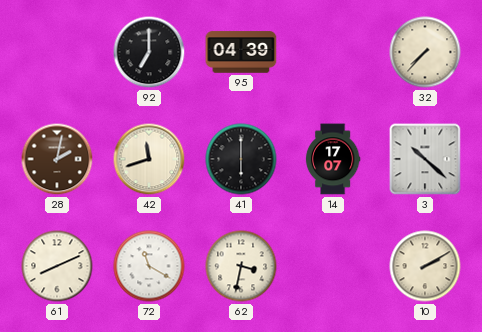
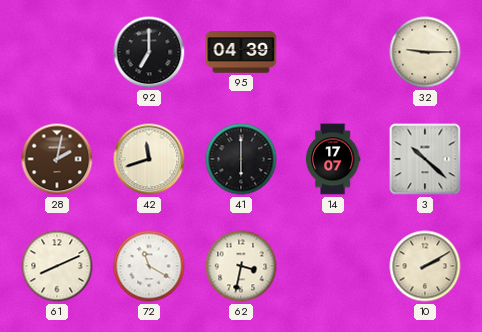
32: 7:37 -> 9:15
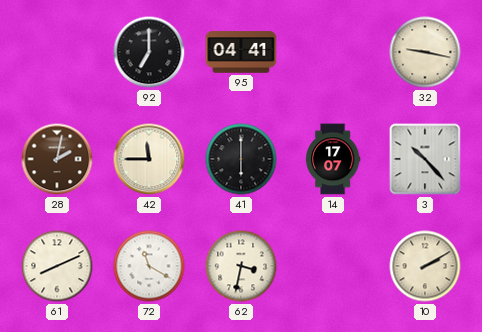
95: 04:39 -> 04:41
32: 9:15 -> 9:17
42: 11:42 -> 11:45
3: 10:22 -> 10:23
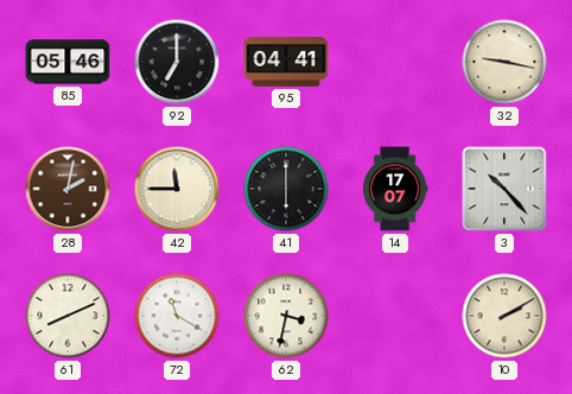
85: none -> 05:46
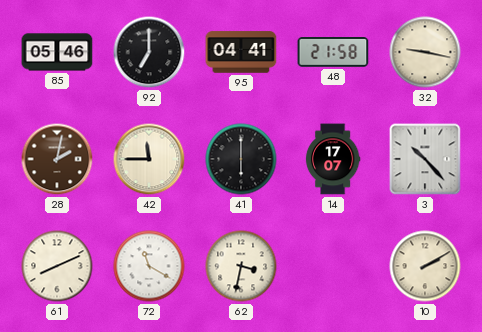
48: none -> 21:58
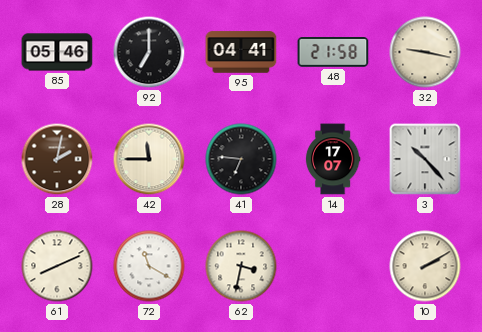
41: 6:00 -> 6:46
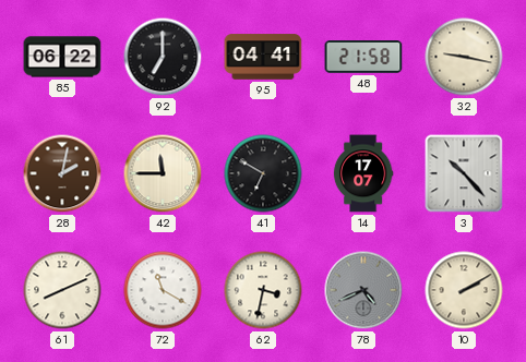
85: 05:46 -> 06:22
41: 6:46 -> 6:50
78: none -> 4:41
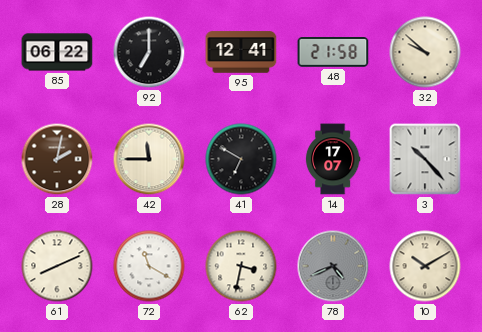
95: 04:41 -> 12:41
32: 9:17 -> 9:52
10: 2:10 -> 10:10
